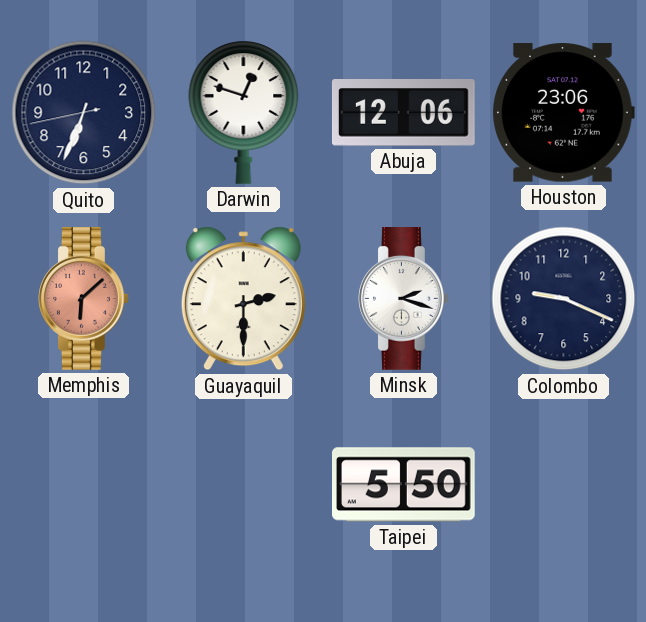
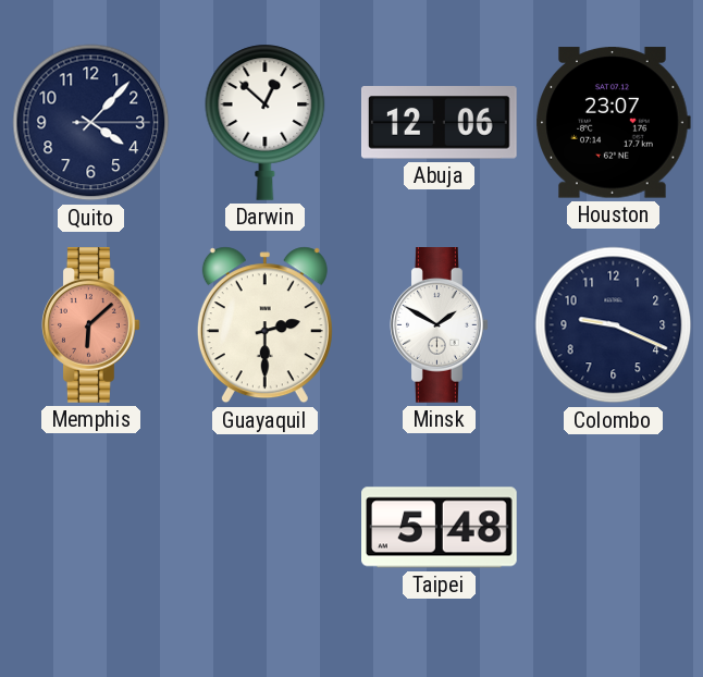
Quito: 6:33 -> 4:07
Darwin: 12:48 -> 12:52
Houston: 23:06 -> 23:07
Minsk: 2:18 -> 1:50
Taipei: 5:50 -> 5:48
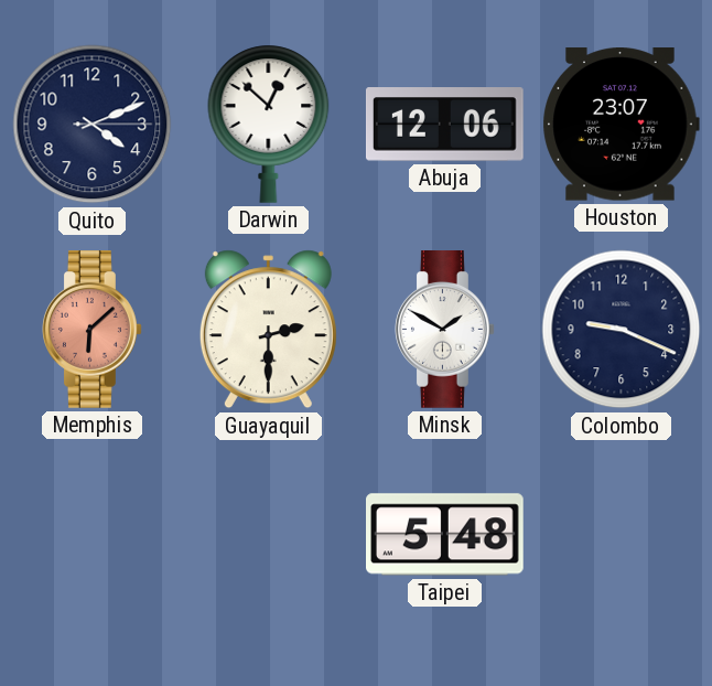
Quito: 4:07 -> 4:11
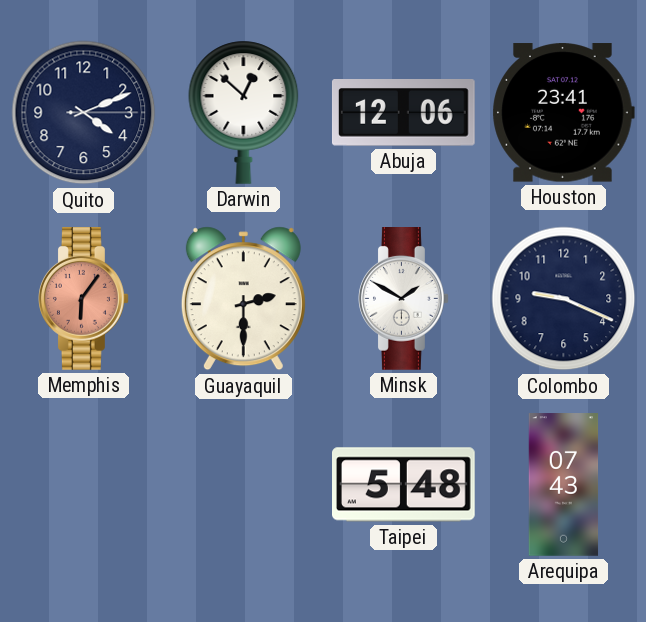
Houston: 23:07 -> 23:41
Memphis: 6:08 -> 6:06
Arequipa: none -> 07:43
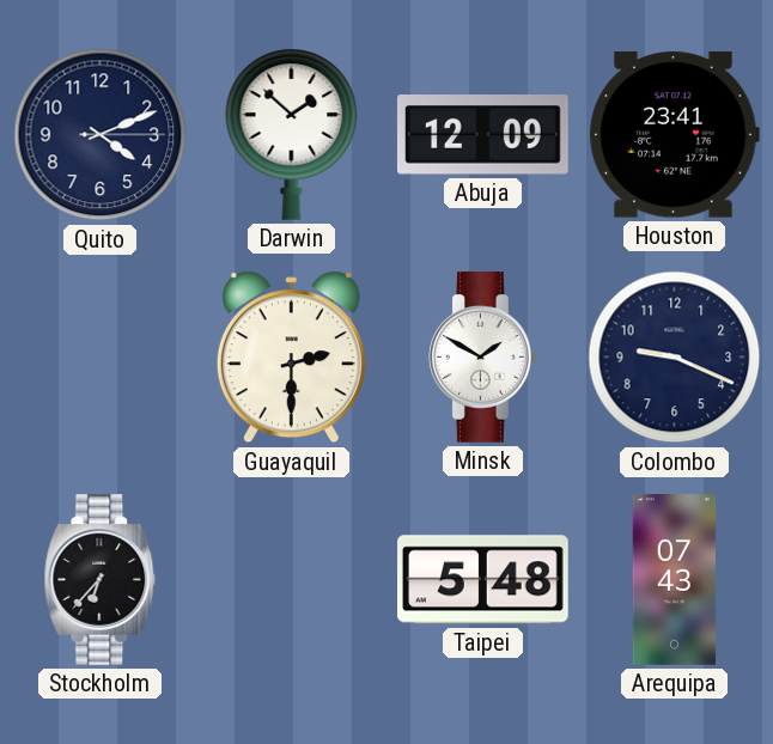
Darwin: 12:52 -> 1:52
Abuja: 12:06 -> 12:09
Memphis: 6:06 -> none
Stockholm: none -> 6:37
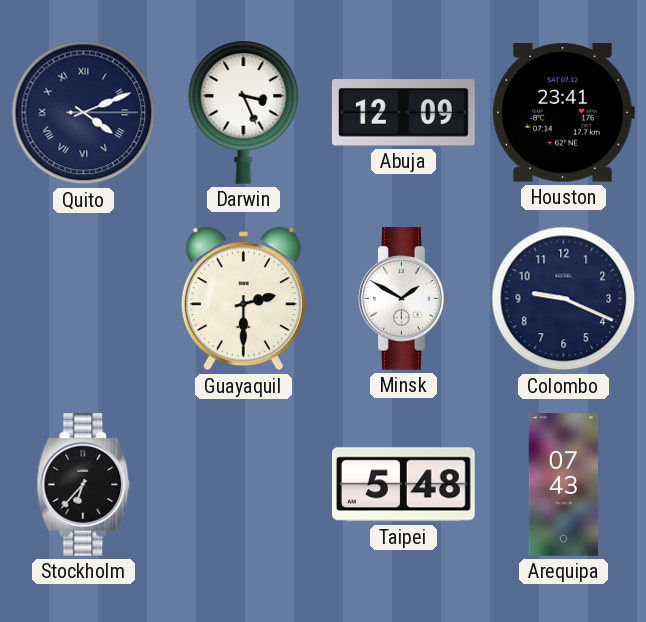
Quito numerals: Arabic -> Roman
Darwin: 1:52 -> 3:26
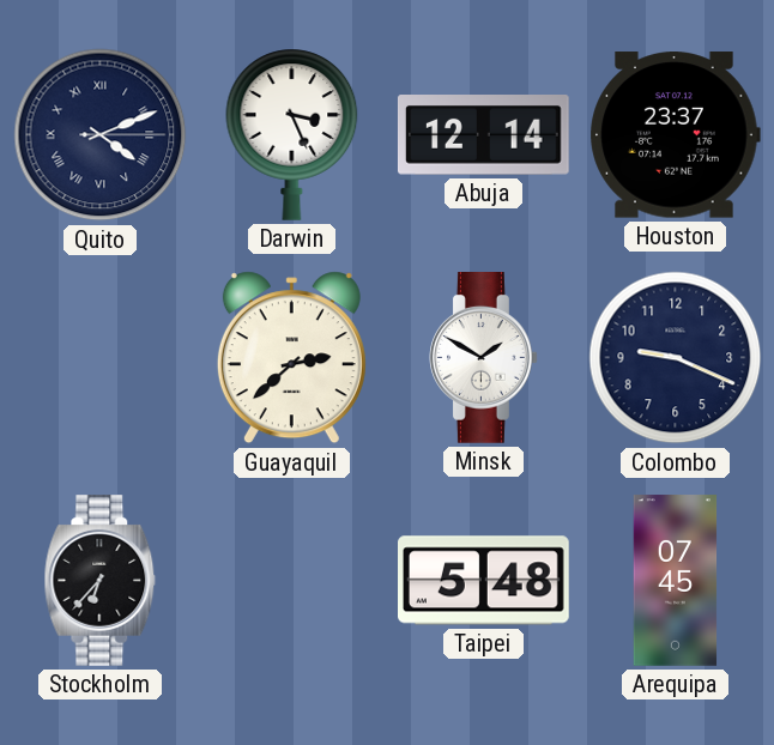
Abuja: 12:09 -> 12:14
Houston: 23:41 -> 23:37
Guayaquil: 2:30 -> 2:38
Arequipa: 07:43 -> 07:45
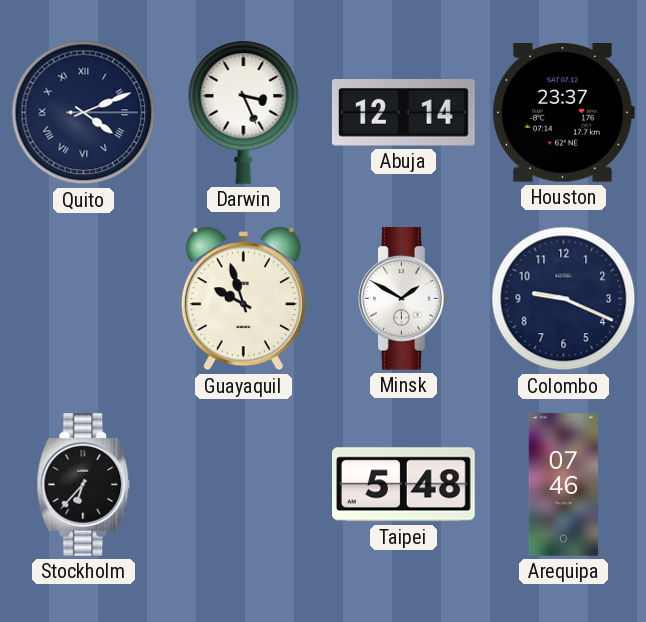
Guayaquil: 2:38 -> 9:57
Arequipa: 07:45 -> 07:46
